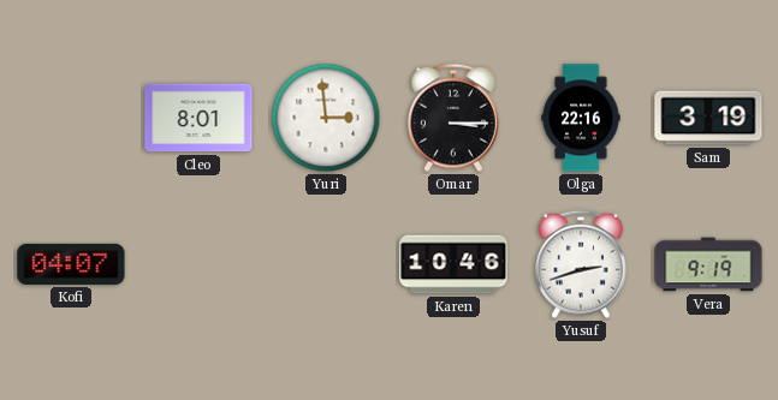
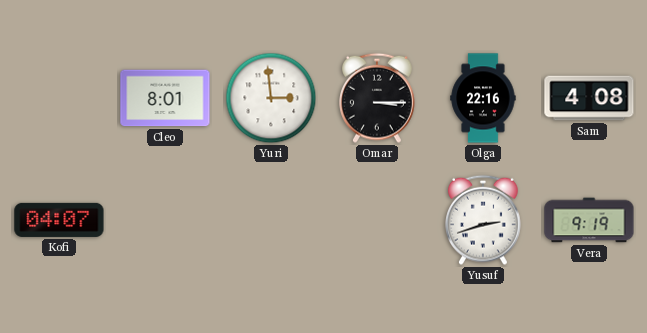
Sam: 3:19 -> 4:08
Karen: 10:46 -> none
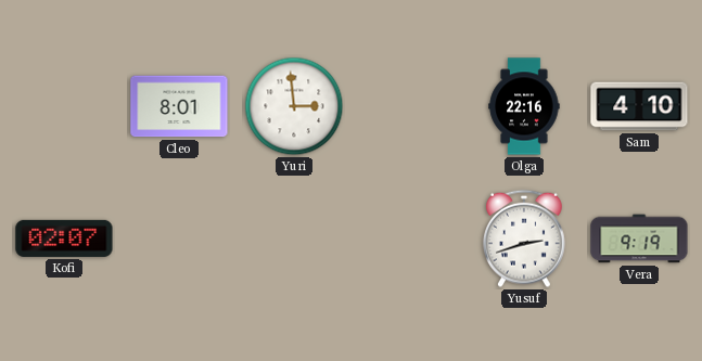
Omar: 3:15 -> none
Sam: 4:08 -> 4:10
Kofi: 04:07 -> 02:07
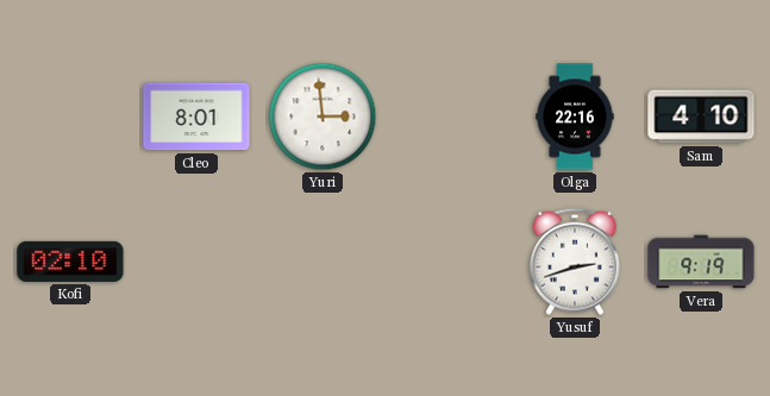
Kofi: 02:07 -> 02:10
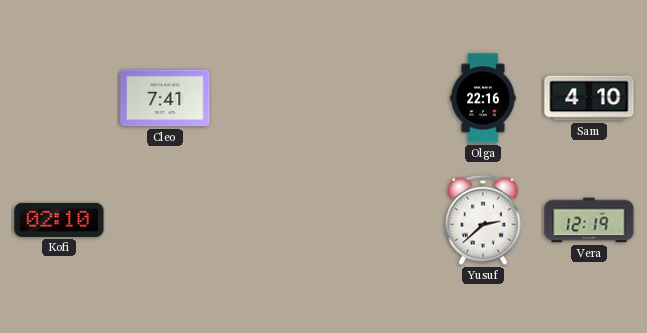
Cleo: 8:01 -> 7:41
Yuri: 2:59 -> none
Yusuf: 2:42 -> 2:38
Vera: 9:19 -> 12:19
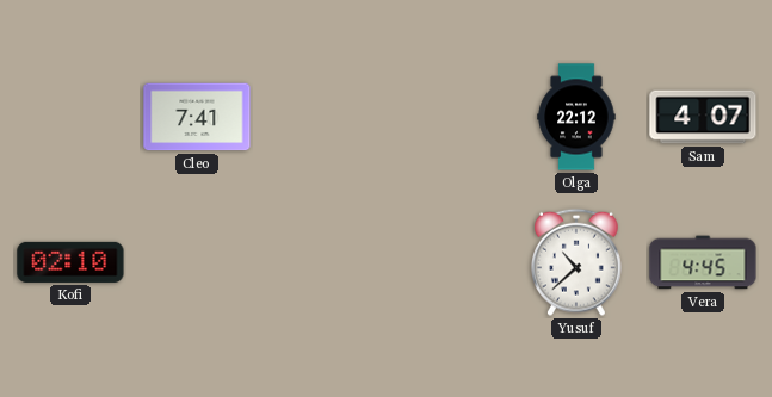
Olga: 22:16 -> 22:12
Sam: 4:10 -> 4:07
Yusuf: 2:38 -> 10:38
Vera: 12:19 -> 4:45
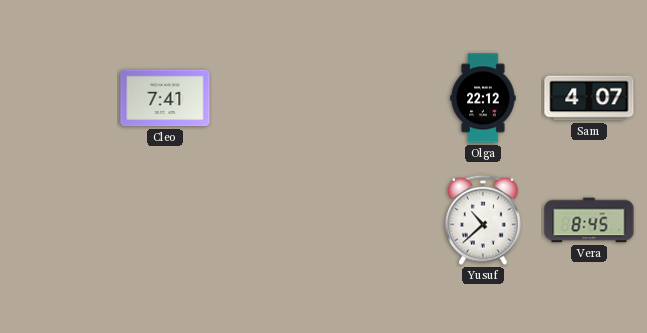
Kofi: 02:10 -> none
Vera: 4:45 -> 8:45
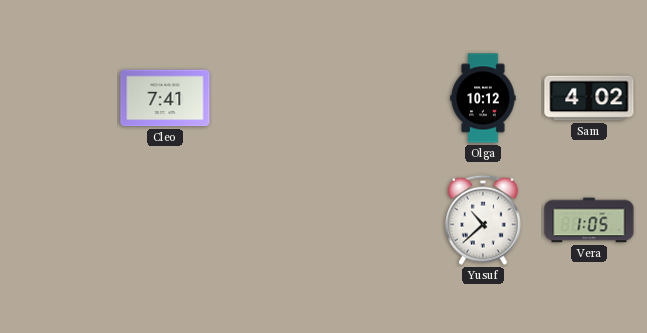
Olga: 22:12 -> 10:12
Sam: 4:07 -> 4:02
Vera: 8:45 -> 1:05
